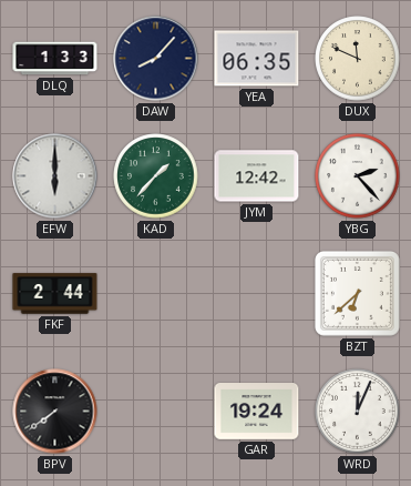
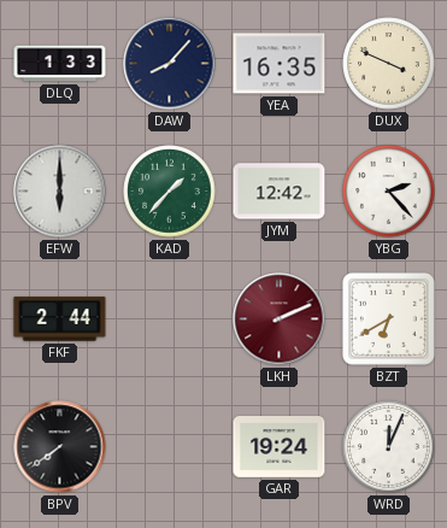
YEA: 06:35 -> 16:35
DUX: 11:49 -> 3:49
LKH: none -> 2:11
BZT: 6:38 -> 6:40
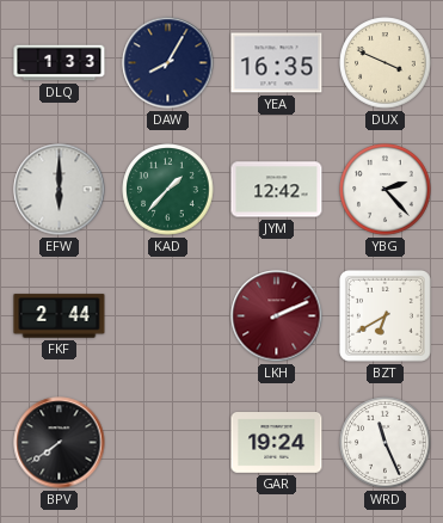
DAW: 8:07 -> 8:05
WRD: 12:04 -> 11:26
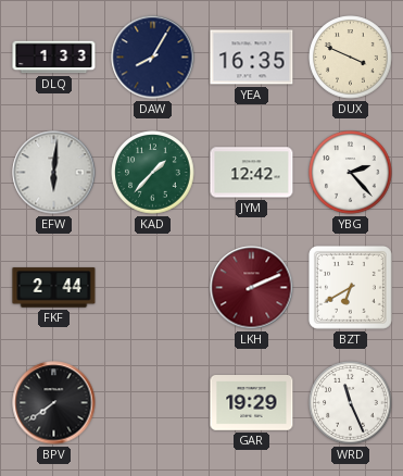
EFW: 6:00 -> 6:01
GAR: 19:24 -> 19:29
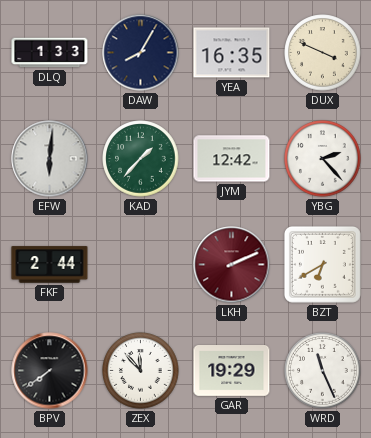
ZEX: none -> 11:53
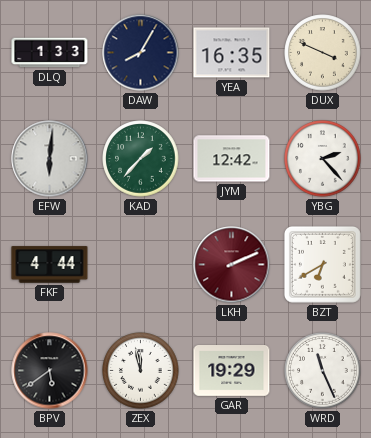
FKF: 2:44 -> 4:44
BPV: 7:39 -> 5:39
ZEX: 11:53 -> 11:58
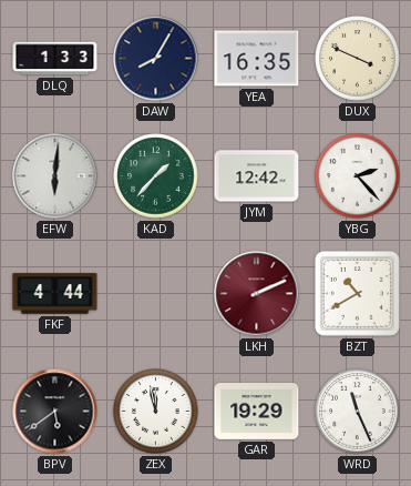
BZT: 6:40 -> 10:40
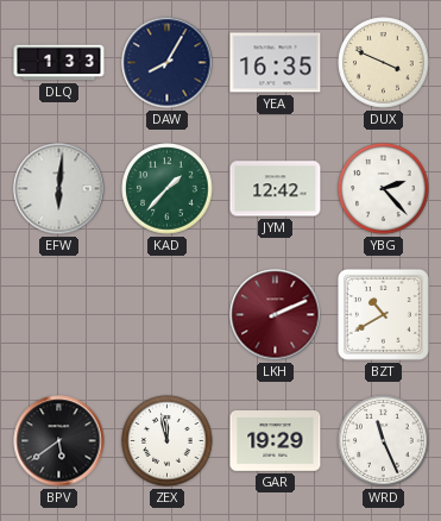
FKF: 4:44 -> none
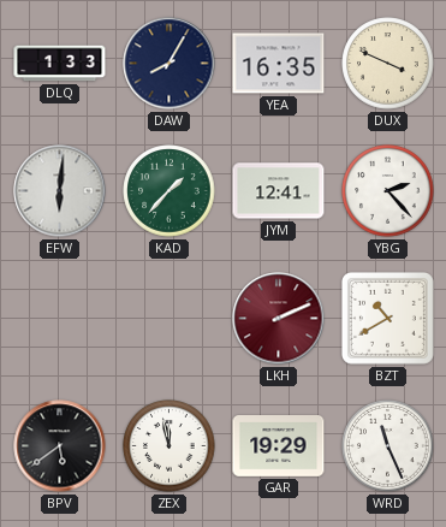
JYM: 12:42 -> 12:41
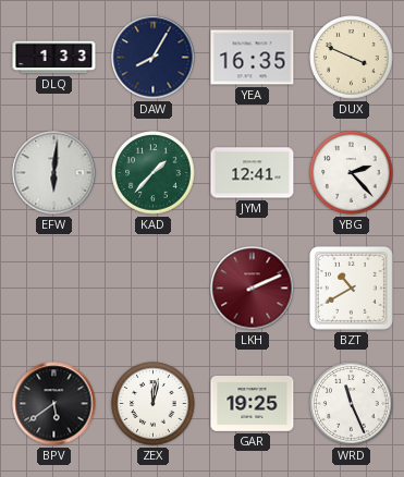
ZEX: 11:58 -> 12:02
GAR: 19:29 -> 19:25
